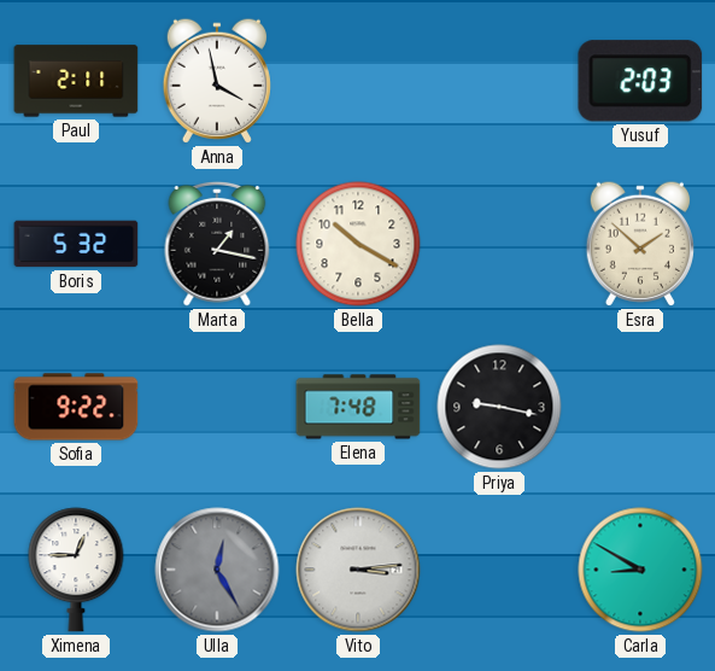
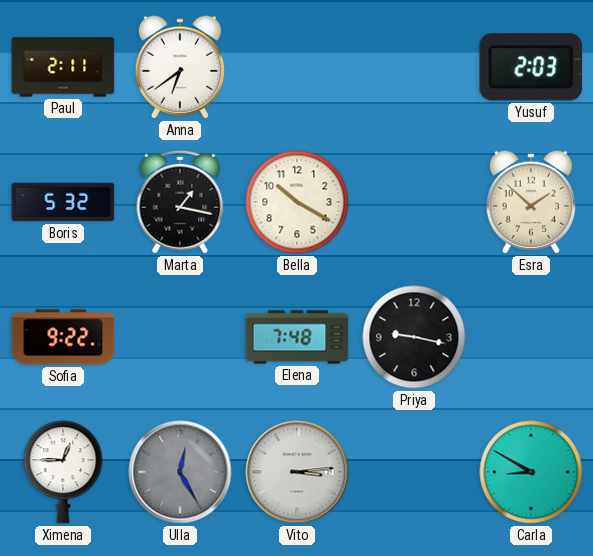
Anna: 3:58 -> 6:39
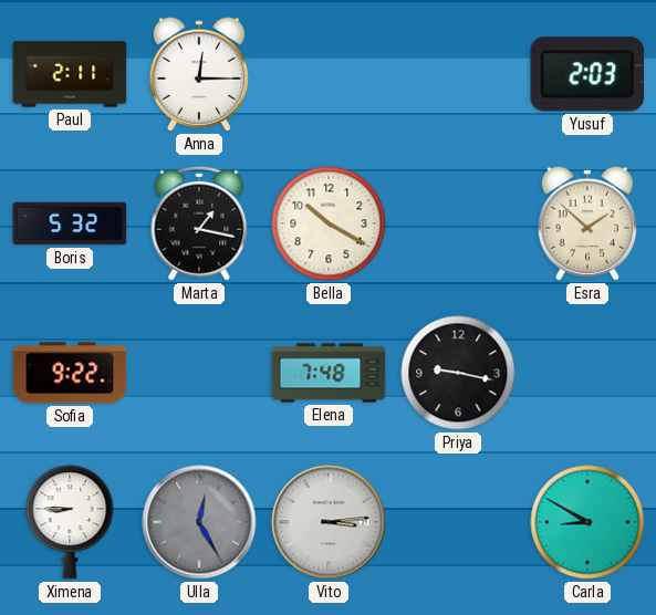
Anna: 6:39 -> 12:15
Ximena: 12:45 -> 8:45
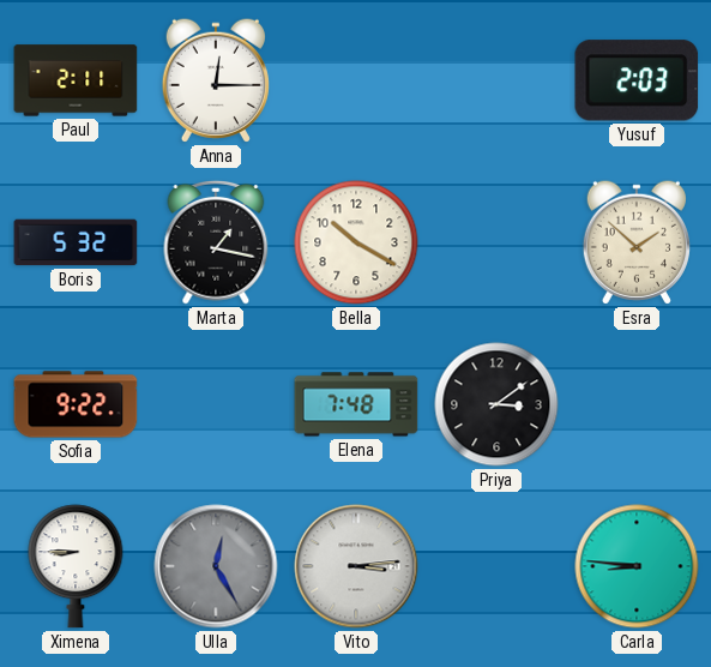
Priya: 9:17 -> 3:09
Carla: 8:50 -> 8:46
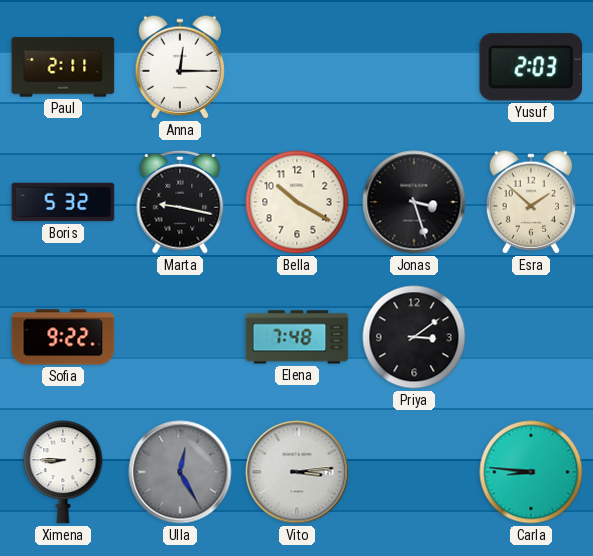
Marta: 1:17 -> 9:17
Jonas: none -> 3:27
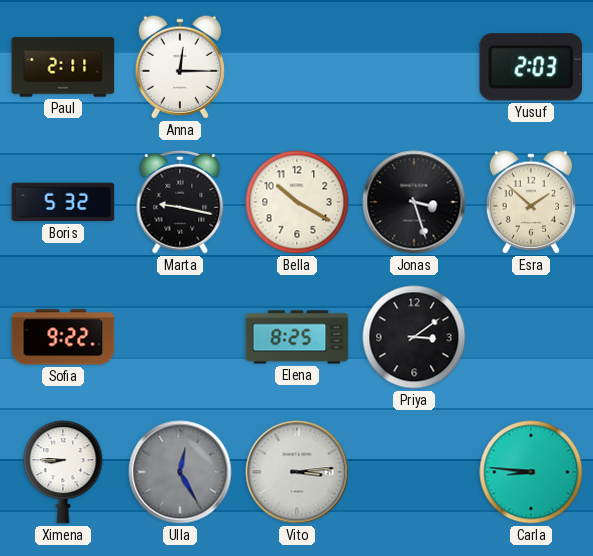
Elena: 7:48 -> 8:25
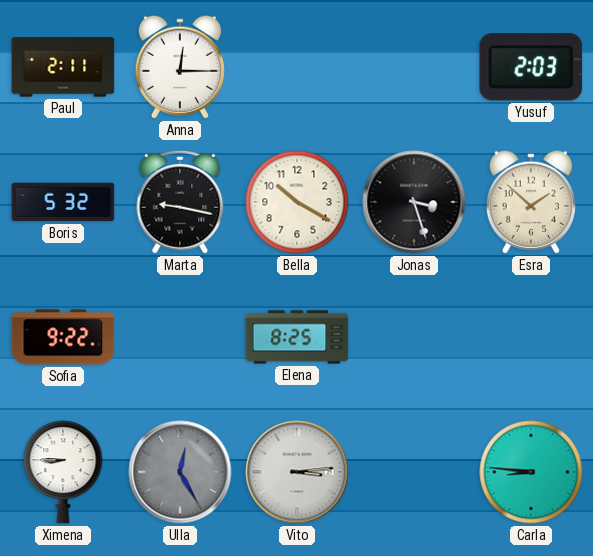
Priya: 3:09 -> none
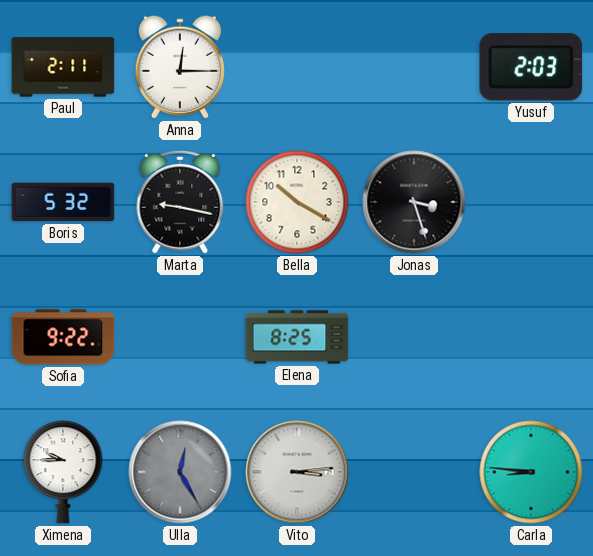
Esra: 1:52 -> none
Ximena: 8:45 -> 9:45
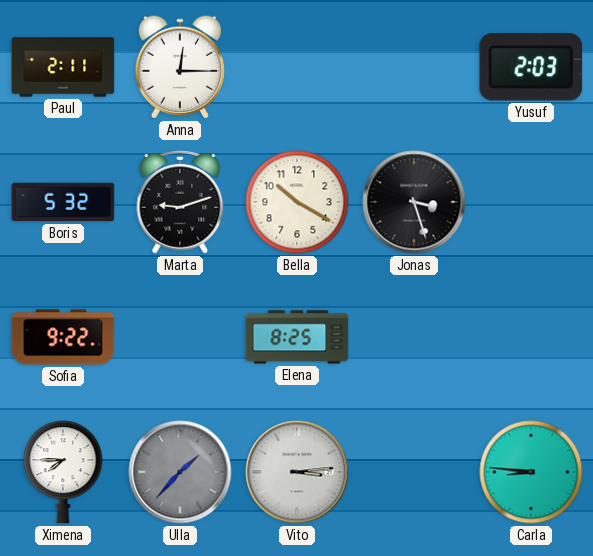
Marta: 9:17 -> 9:12
Ximena: 9:45 -> 7:45
Ulla: 12:25 -> 1:37
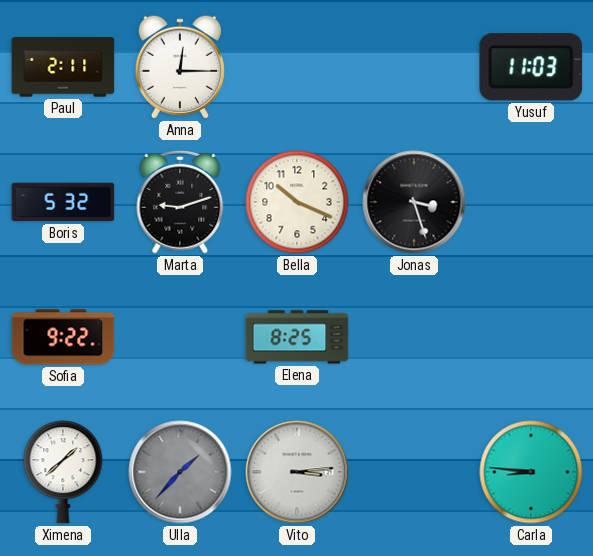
Yusuf: 2:03 -> 11:03
Bella: 10:20 -> 10:19
Ximena: 7:45 -> 1:38
